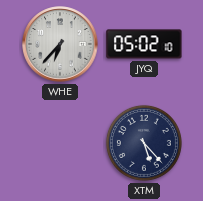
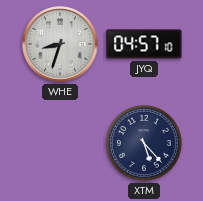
WHE: 6:37 -> 8:33
JYQ: 05:02 -> 04:57
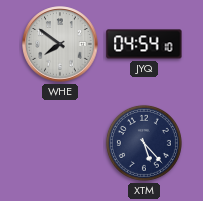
WHE: 8:33 -> 7:51
JYQ: 04:57 -> 04:54
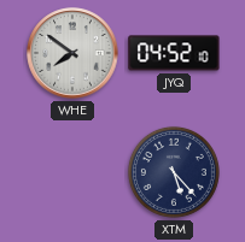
JYQ: 04:54 -> 04:52
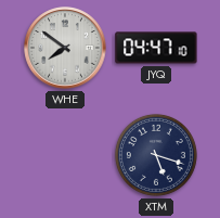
JYQ: 04:52 -> 04:47
XTM: 5:23 -> 5:18
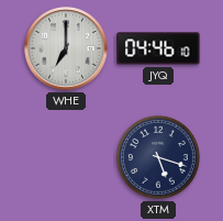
WHE: 7:51 -> 7:00
JYQ: 04:47 -> 04:46
